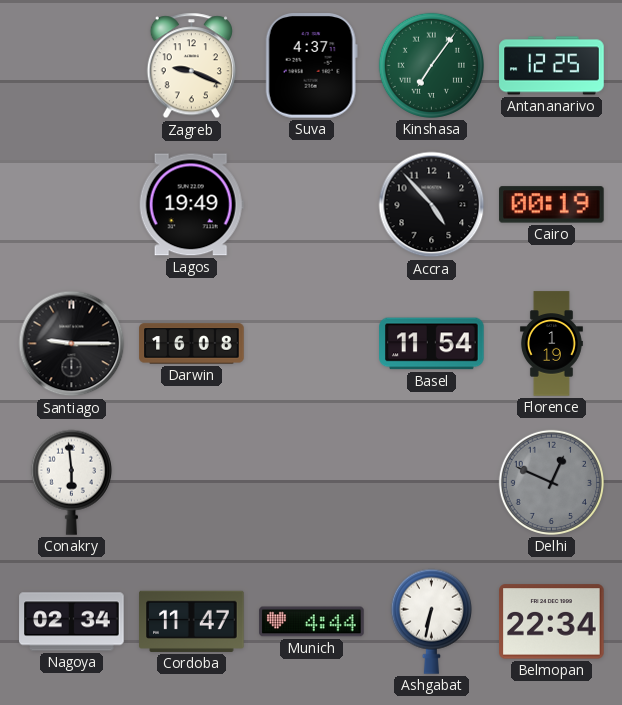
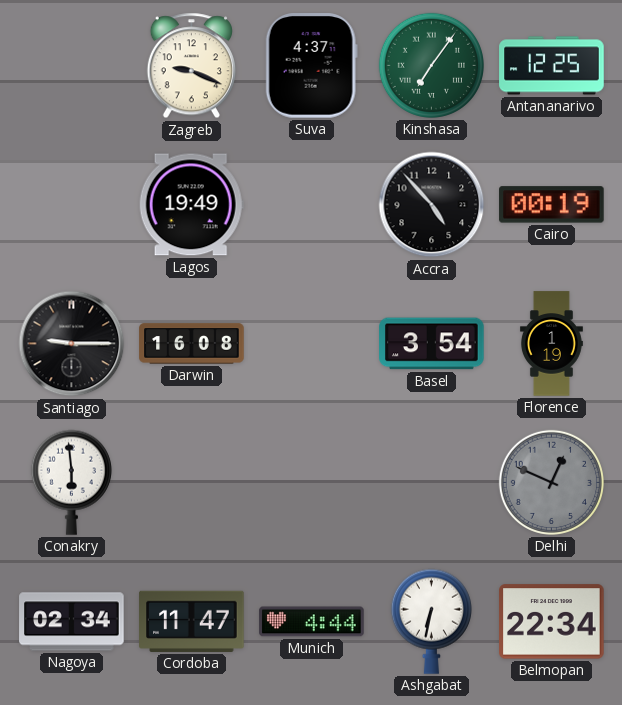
Basel: 11:54 -> 3:54
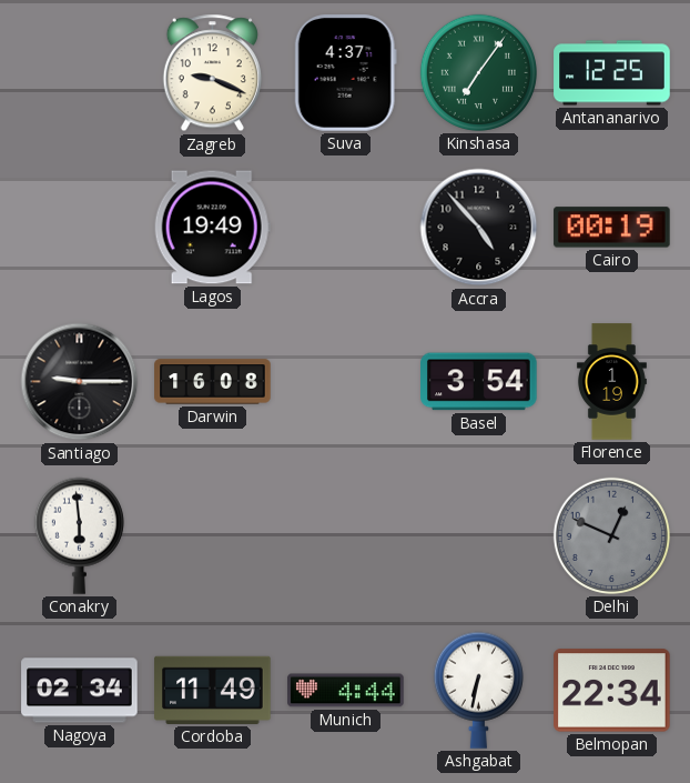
Cordoba: 11:47 -> 11:49
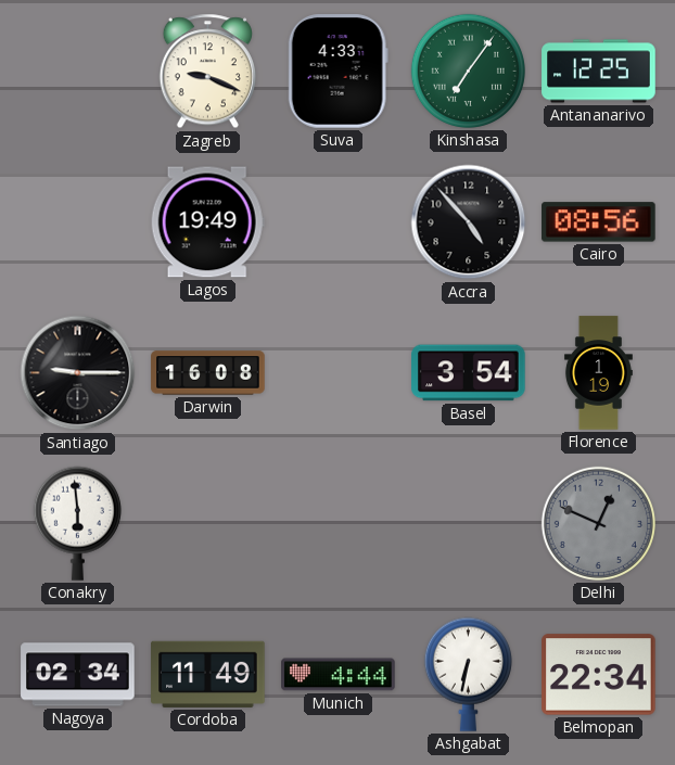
Suva: 4:37 -> 4:33
Cairo: 00:19 -> 08:56
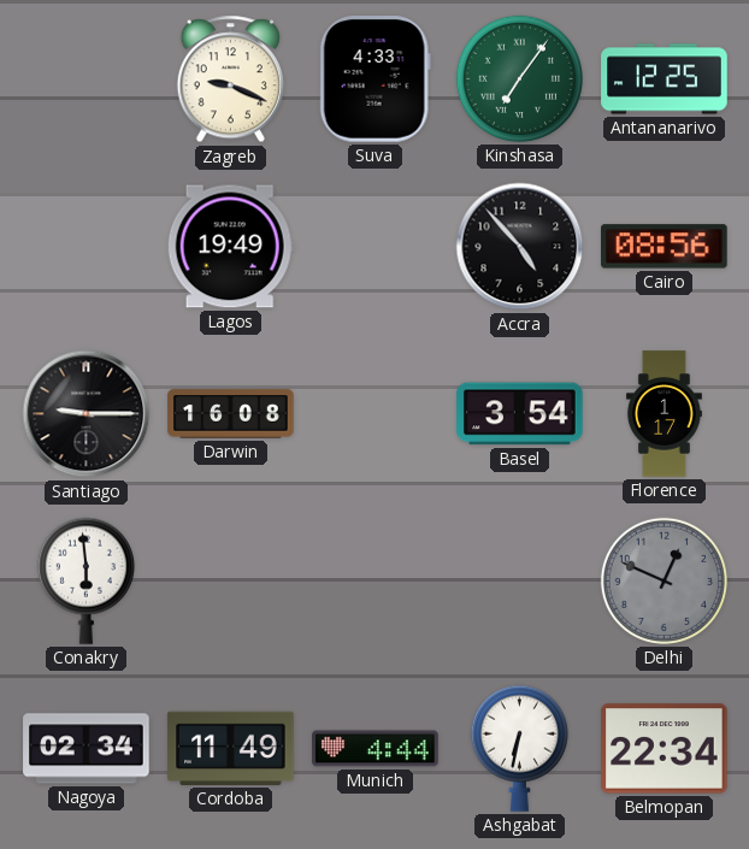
Florence: 1:19 -> 1:17
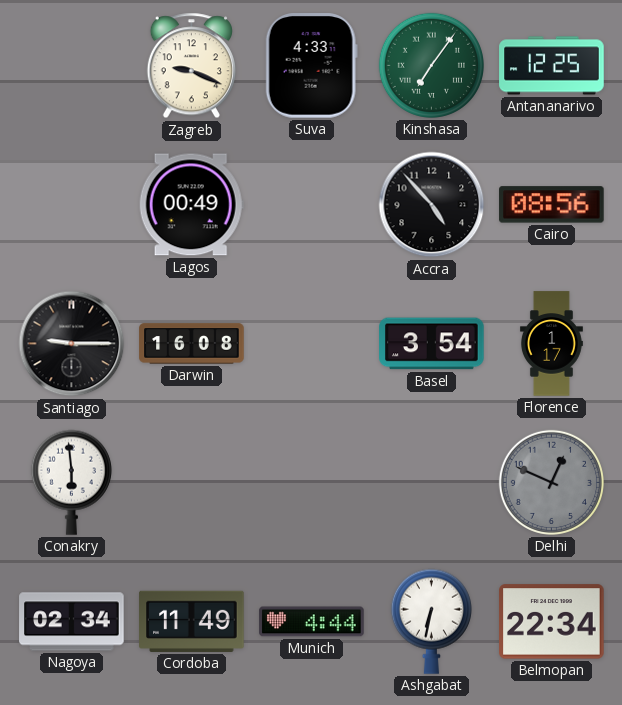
Lagos: 19:49 -> 00:49
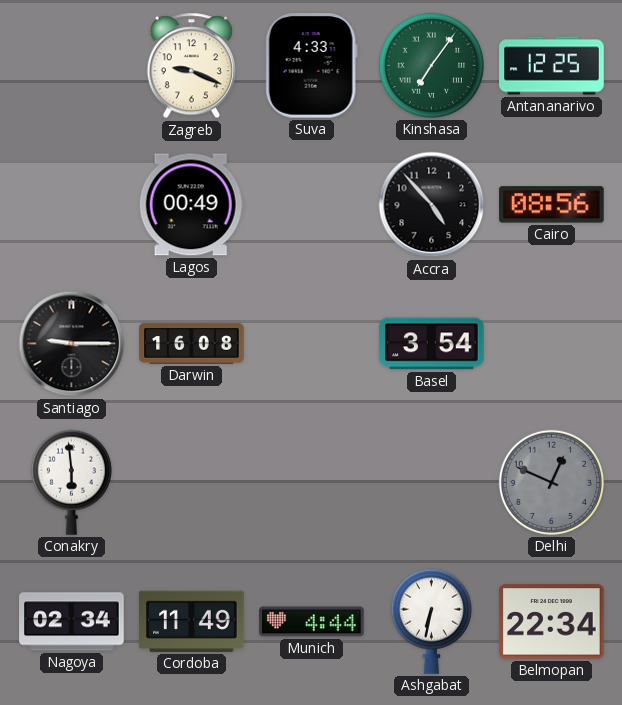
Florence: 1:17 -> none
